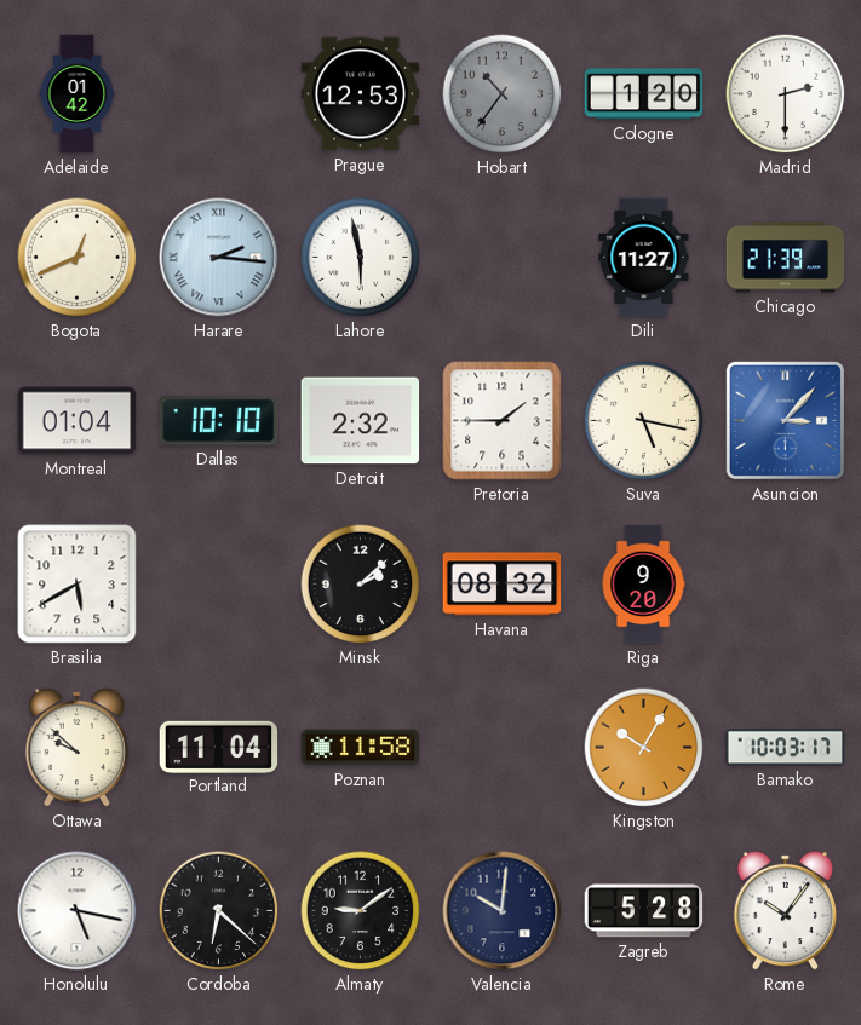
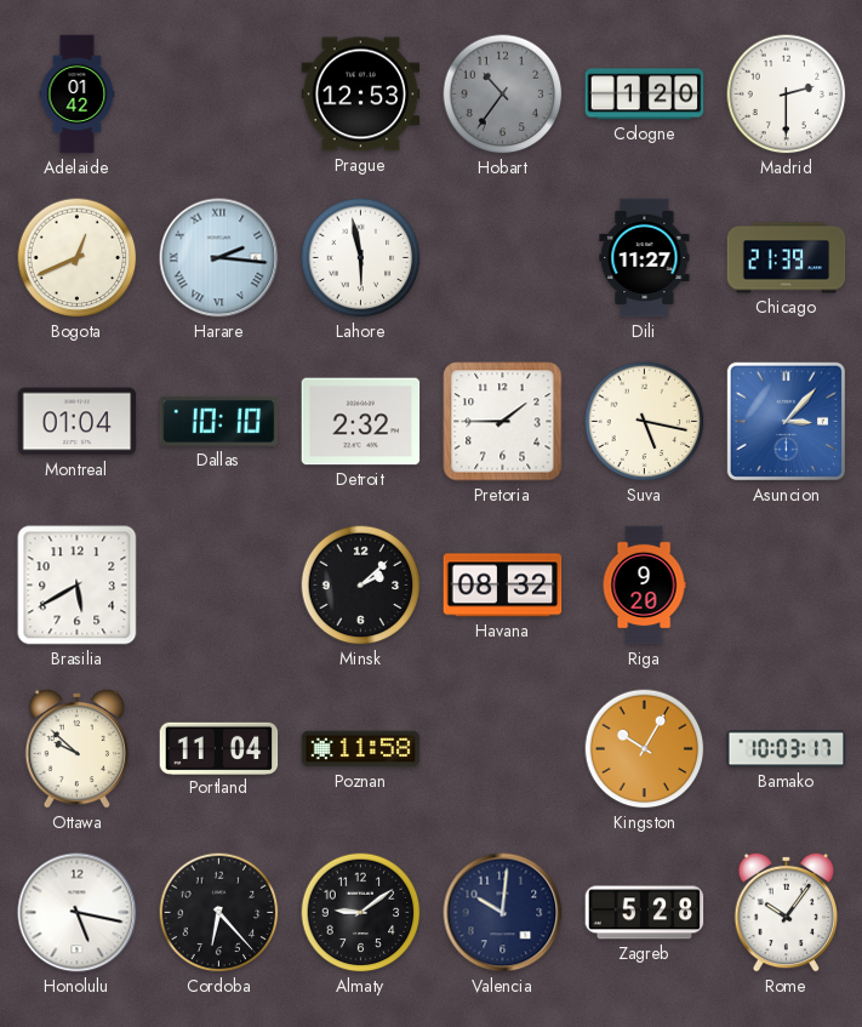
Cordoba: 6:22 -> 6:23
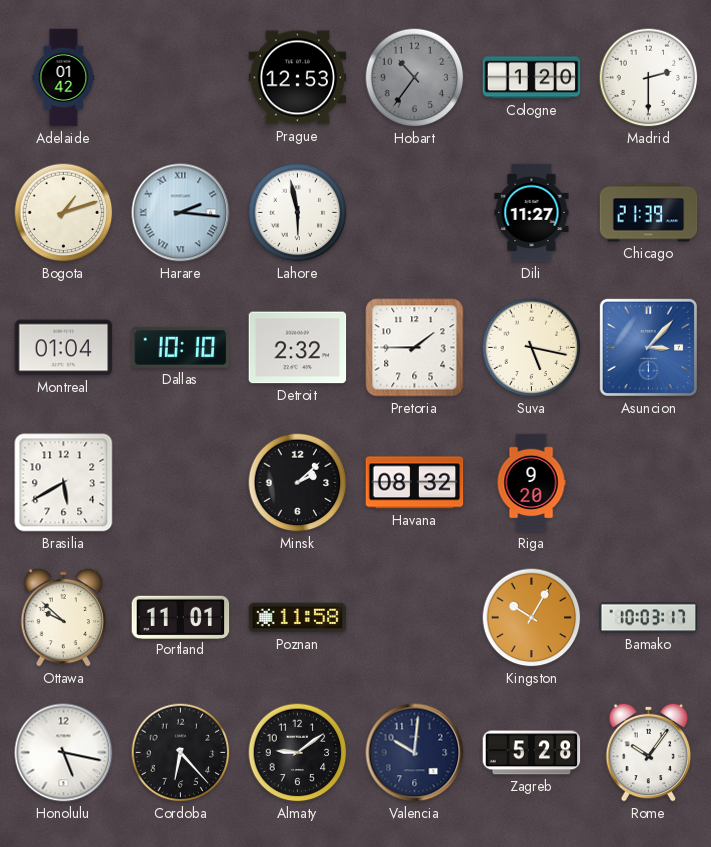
Bogota: 12:41 -> 1:12
Portland: 11:04 -> 11:01
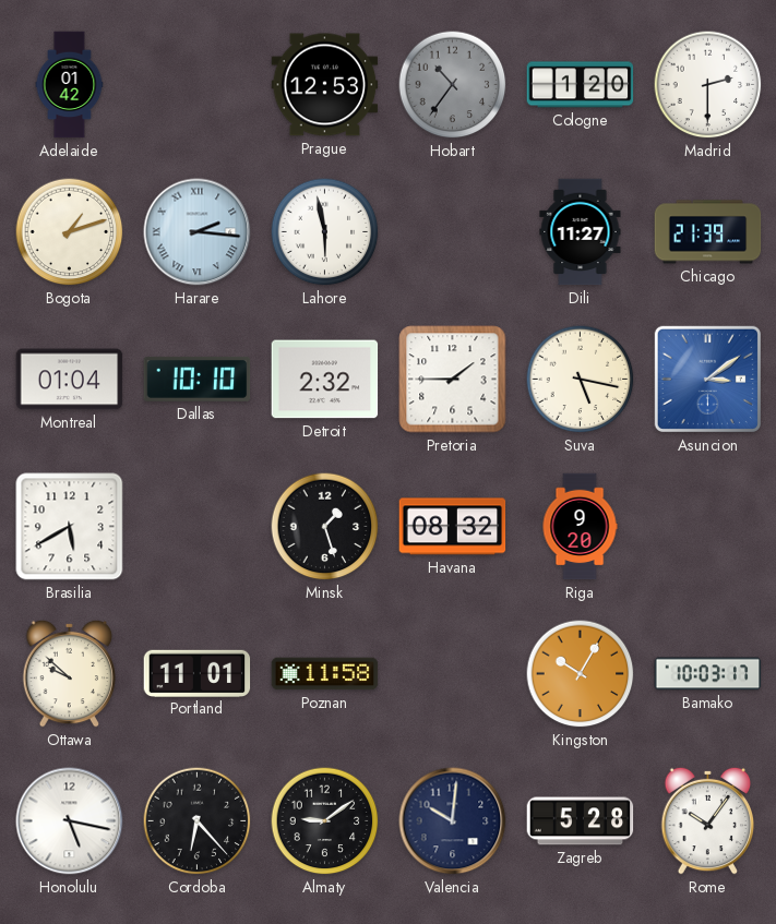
Asuncion: 3:07 -> 3:09
Minsk: 2:08 -> 1:27
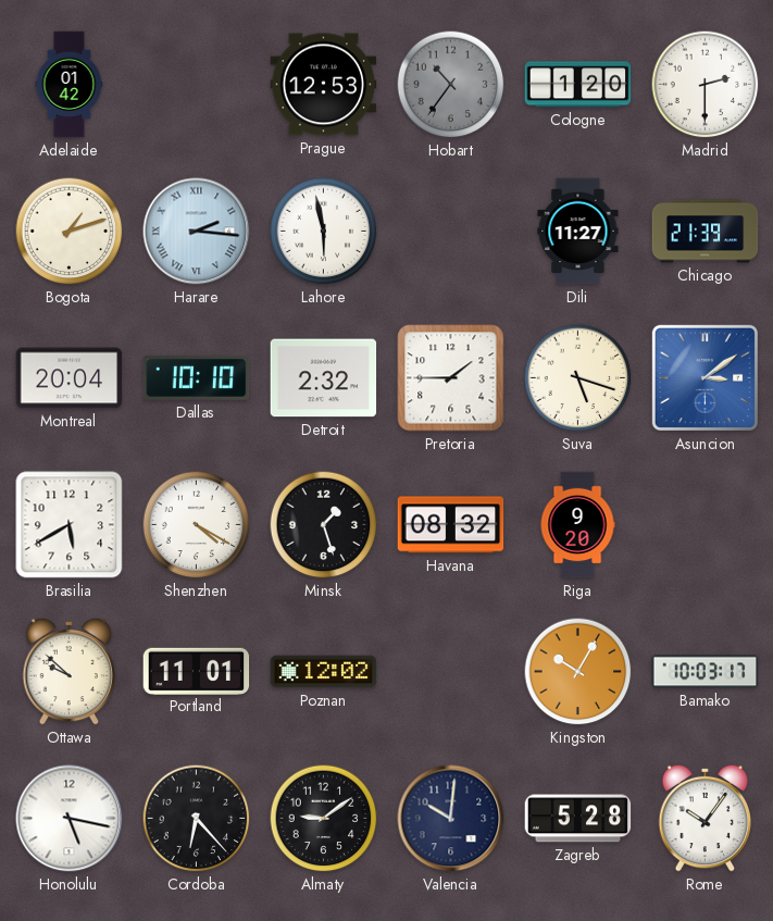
Montreal: 01:04 -> 20:04
Suva: 5:17 -> 5:18
Shenzhen: none -> 4:20
Poznan: 11:58 -> 12:02
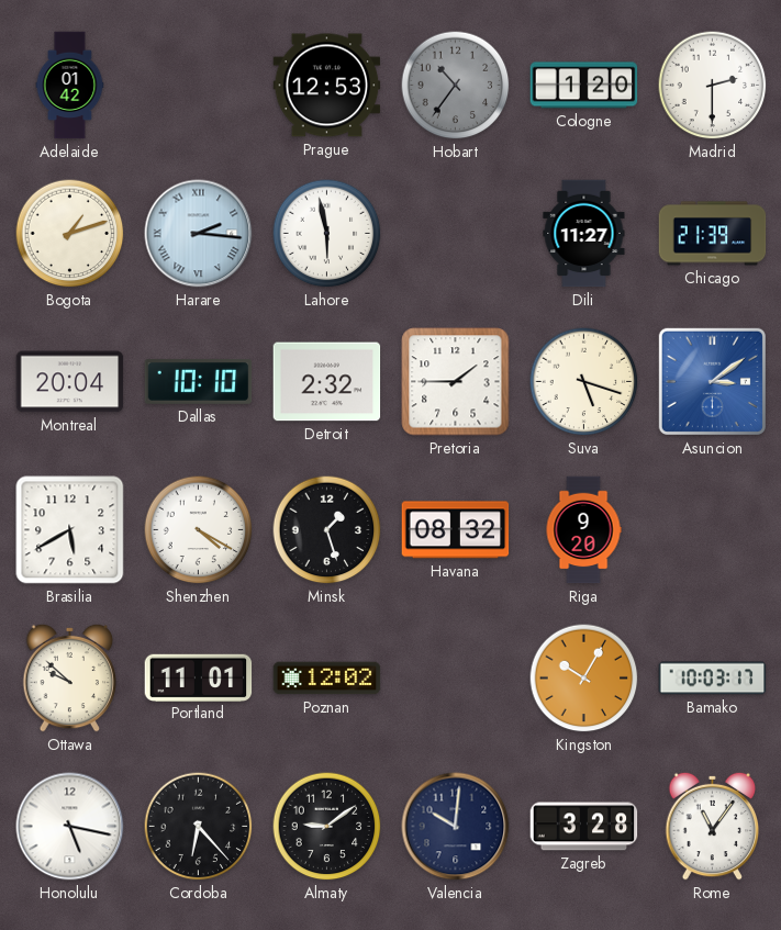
Zagreb: 5:28 -> 3:28
Rome: 10:06 -> 11:06
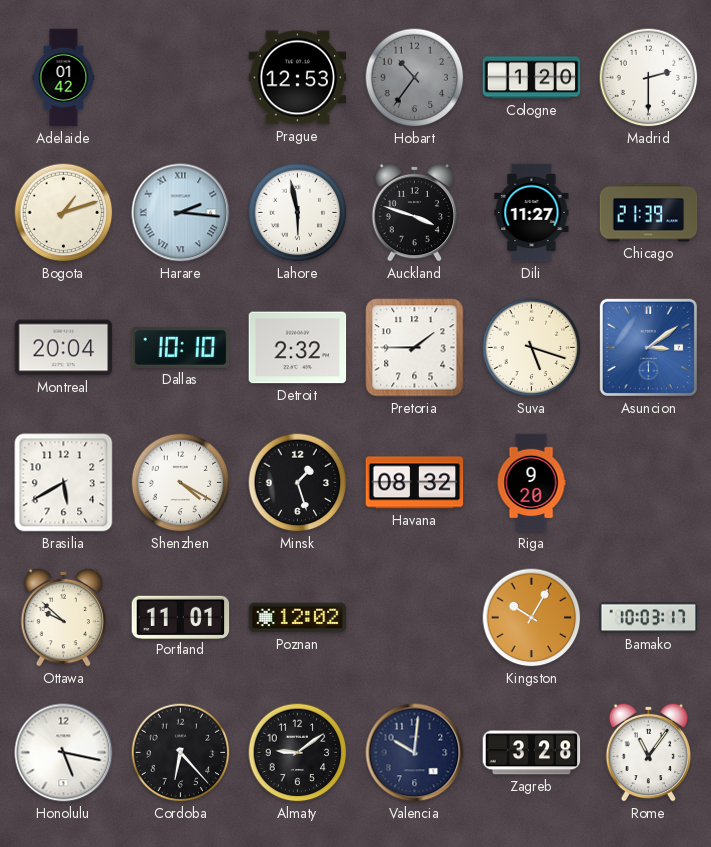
Auckland: none -> 3:48
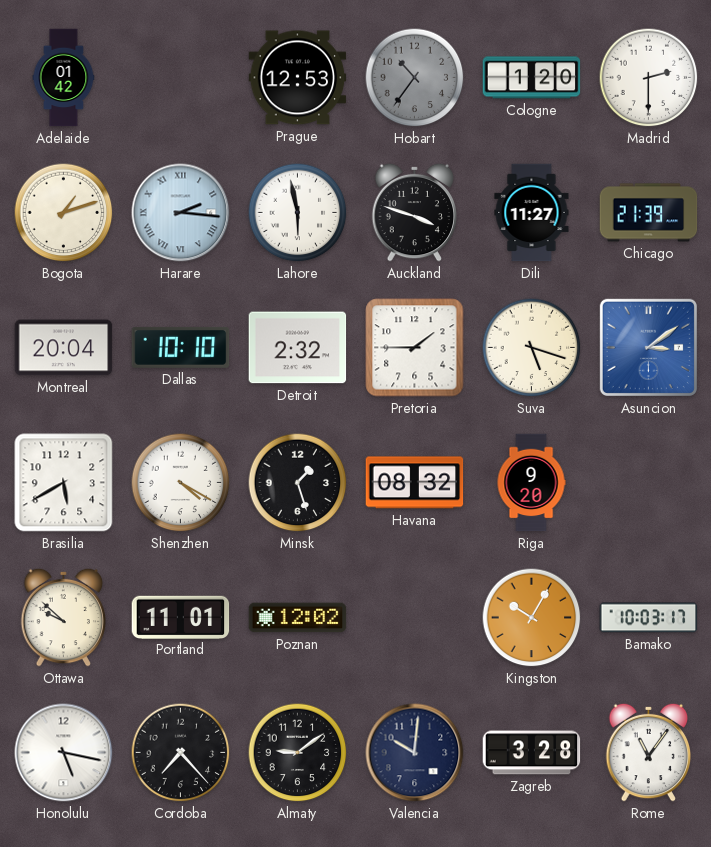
Cordoba: 6:23 -> 7:23
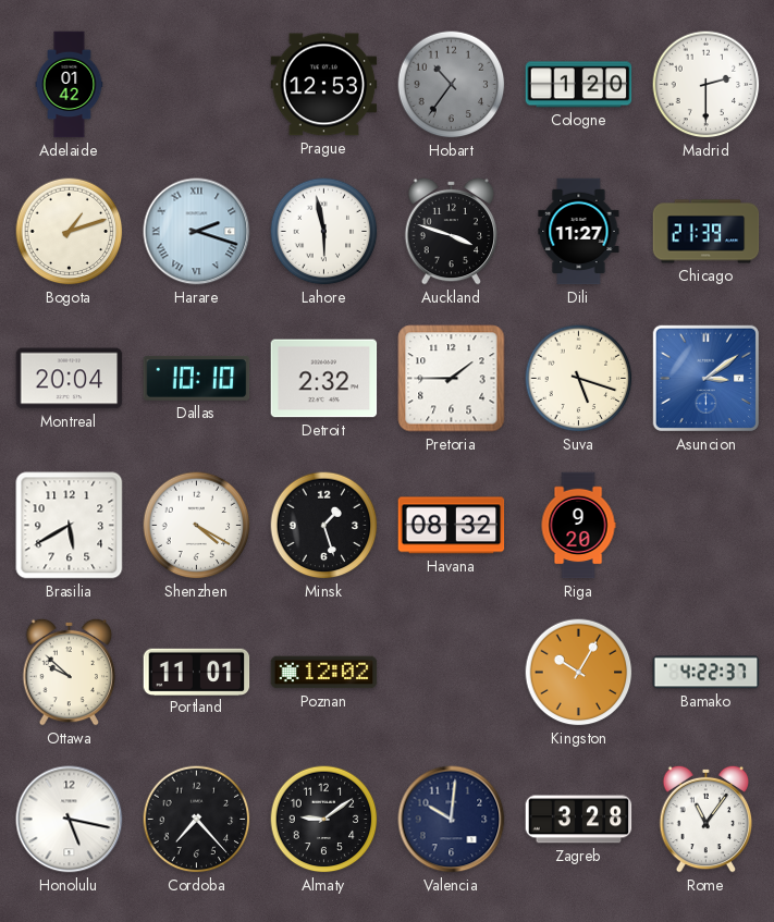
Harare: 2:16 -> 2:18
Bamako: 10:03 -> 4:22
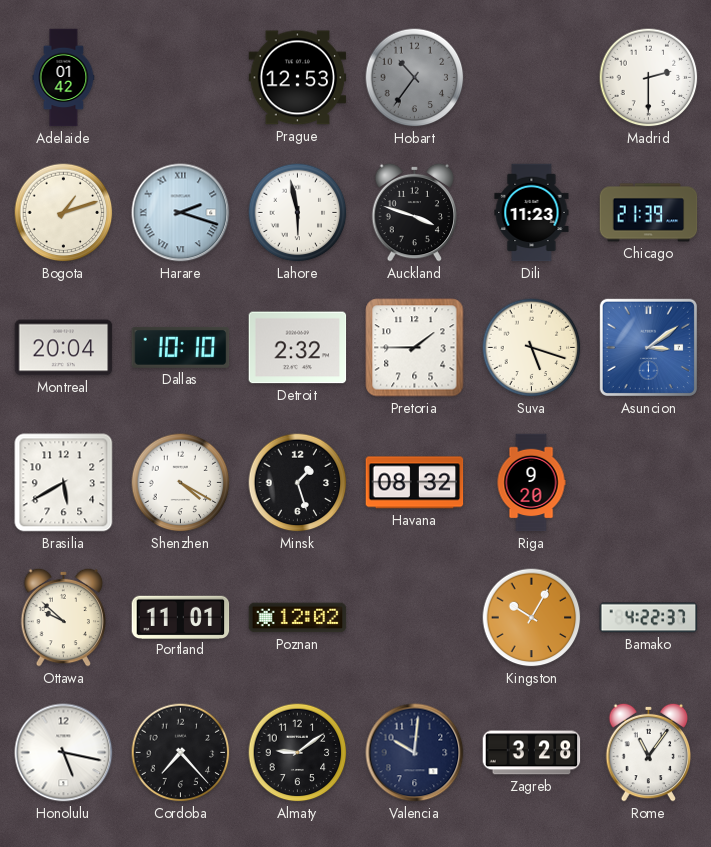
Cologne: 1:20 -> none
Dili: 11:27 -> 11:23
